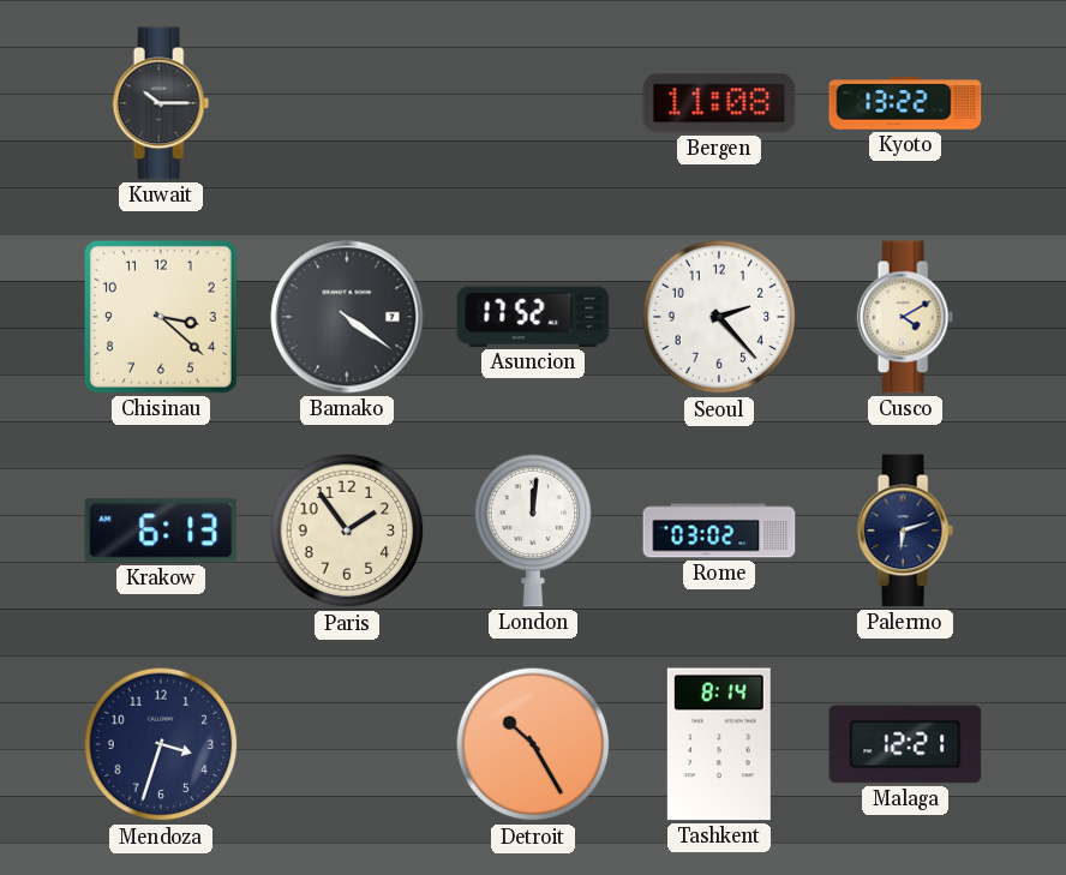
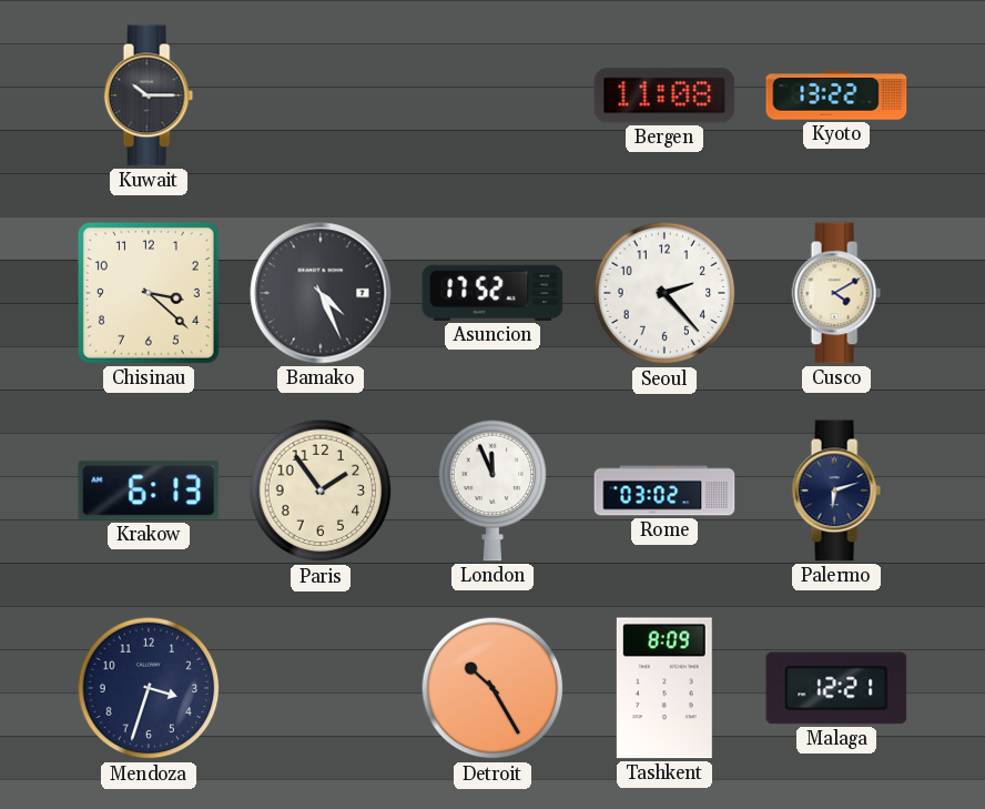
Bamako: 4:21 -> 4:26
London: 12:01 -> 11:56
Tashkent: 8:14 -> 8:09
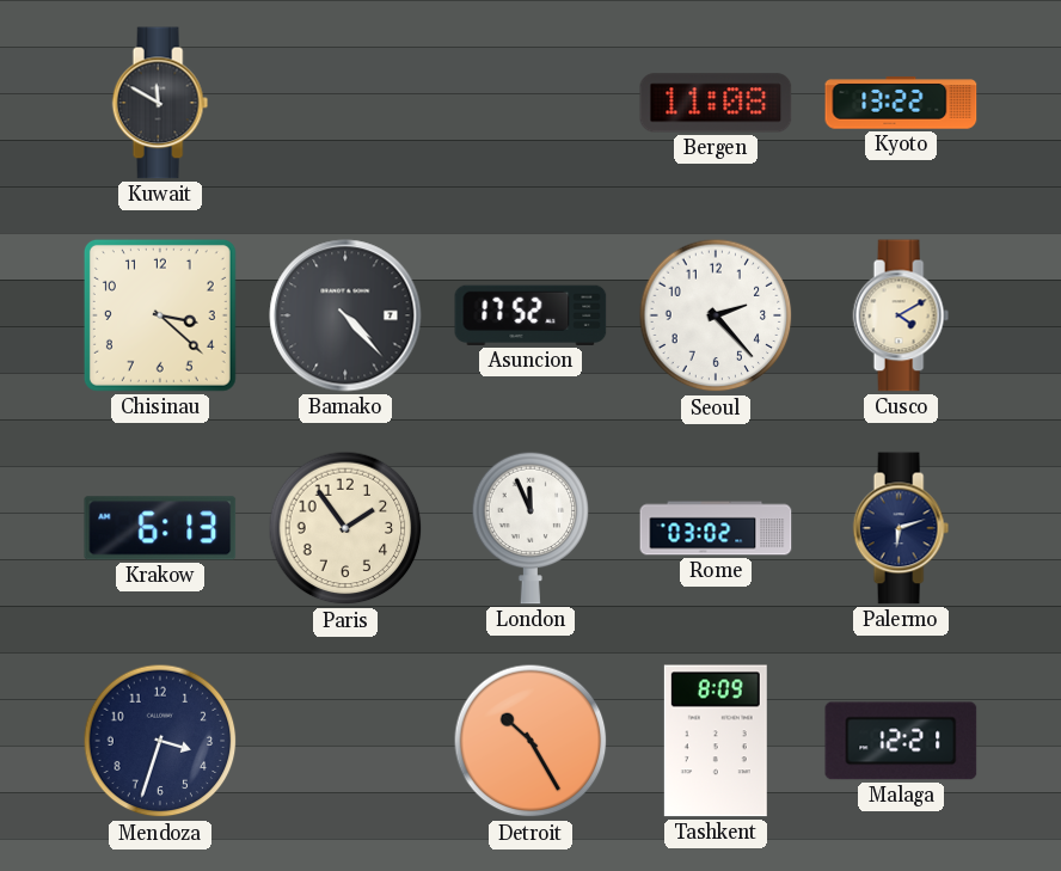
Kuwait: 10:15 -> 11:50
Bamako: 4:26 -> 4:23
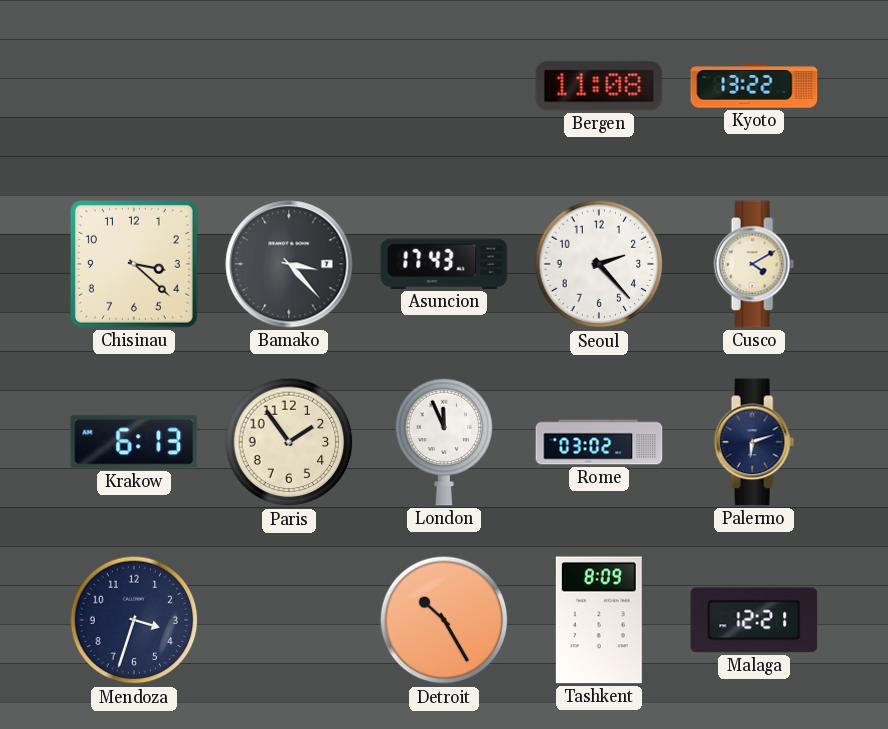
Kuwait: 11:50 -> none
Bamako: 4:23 -> 3:23
Asuncion: 17:52 -> 17:43
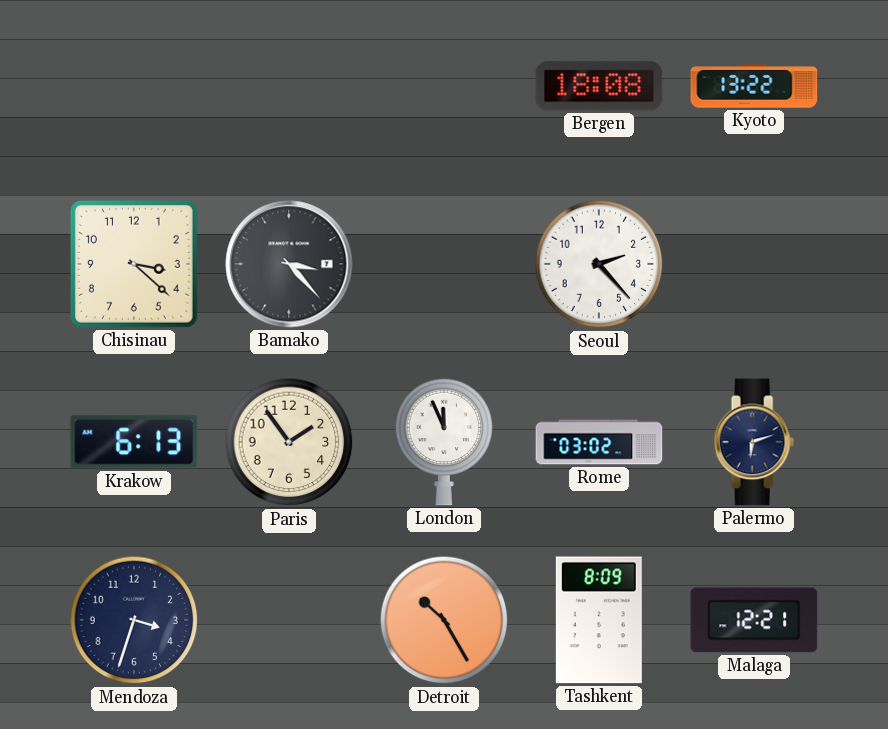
Bergen: 11:08 -> 18:08
Asuncion: 17:43 -> none
Cusco: 4:10 -> none
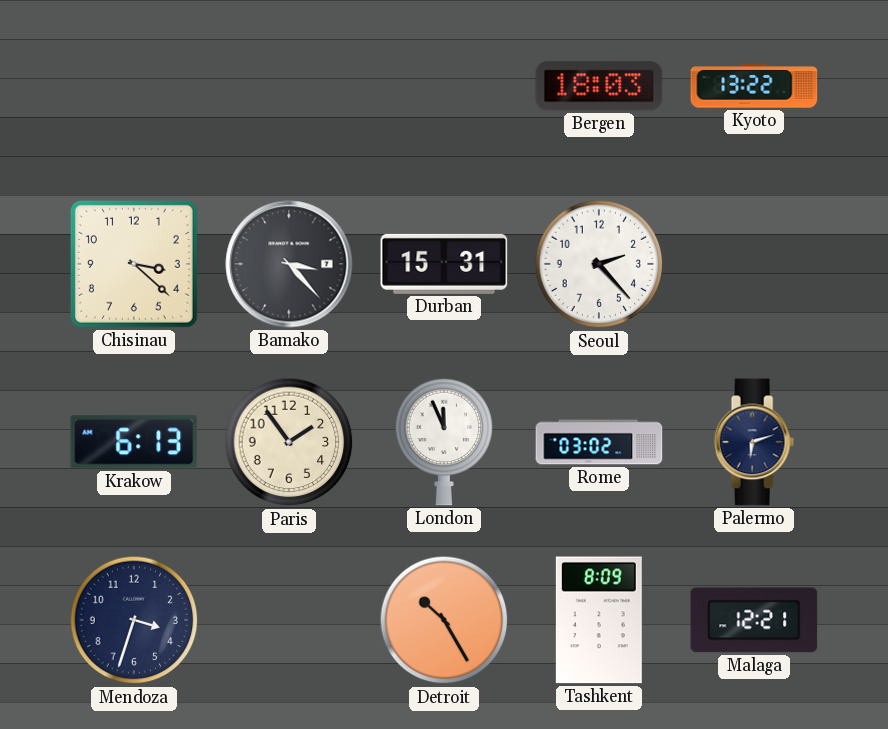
Bergen: 18:08 -> 18:03
Durban: none -> 15:31
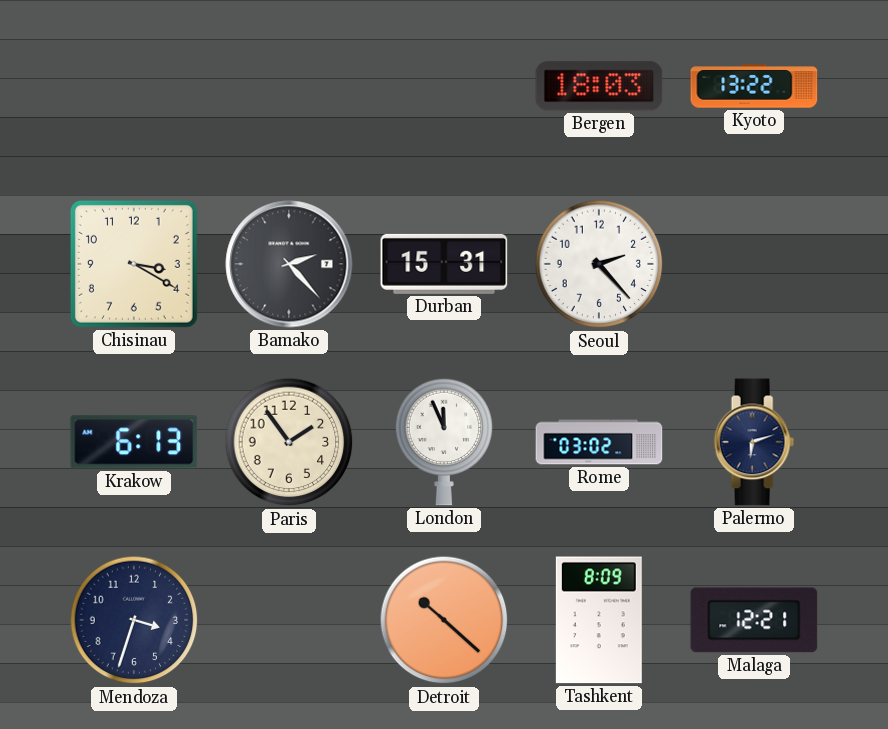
Chisinau: 3:22 -> 3:20
Bamako: 3:23 -> 2:23
Detroit: 10:25 -> 10:22
